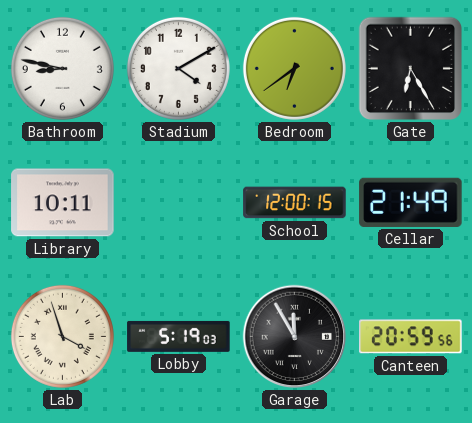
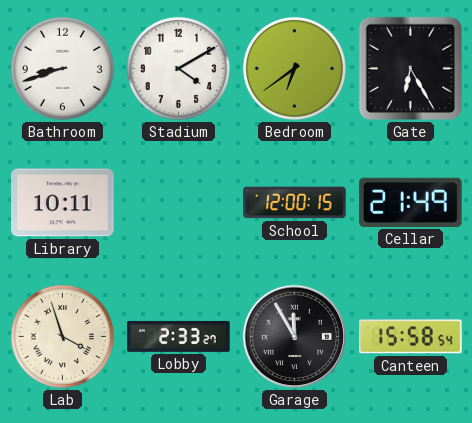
Bathroom: 8:47 -> 8:42
Lobby: 5:19 -> 2:33
Canteen: 20:59 -> 15:58
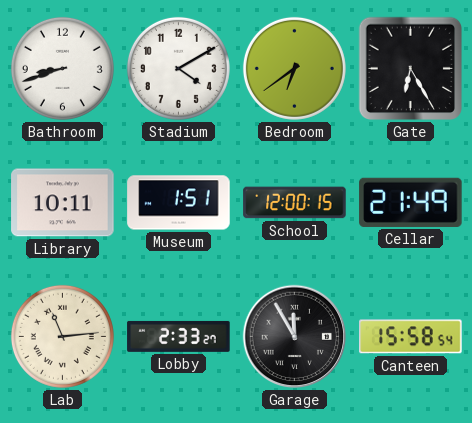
Museum: none -> 1:51
Lab: 3:57 -> 11:14
